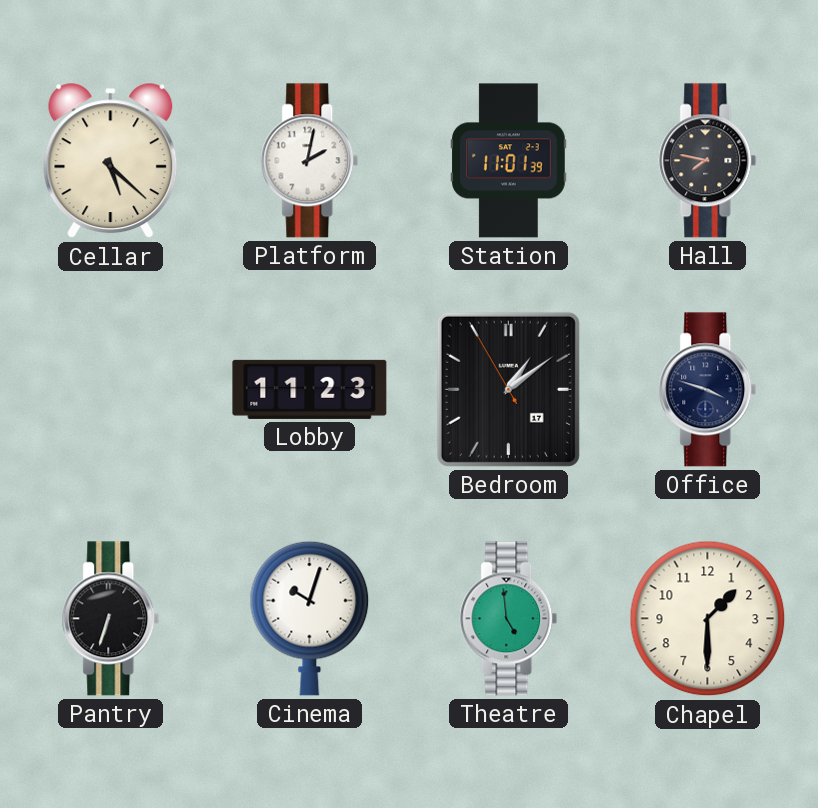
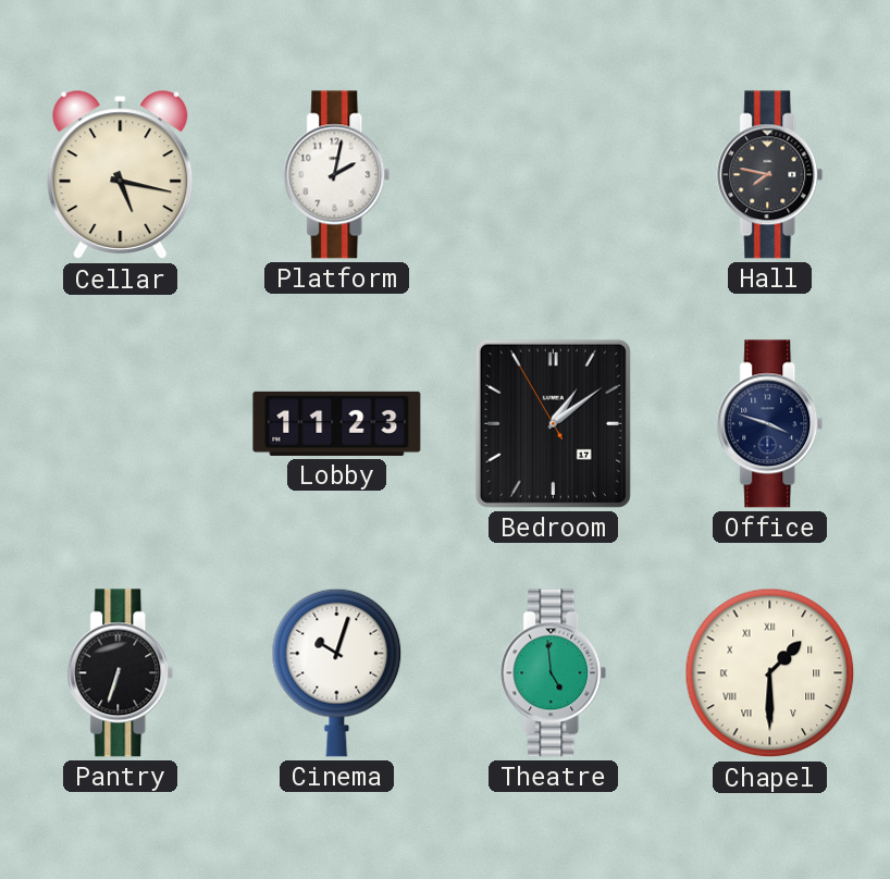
Cellar: 5:22 -> 5:17
Station: 11:01 -> none
Chapel numerals: Arabic -> Roman
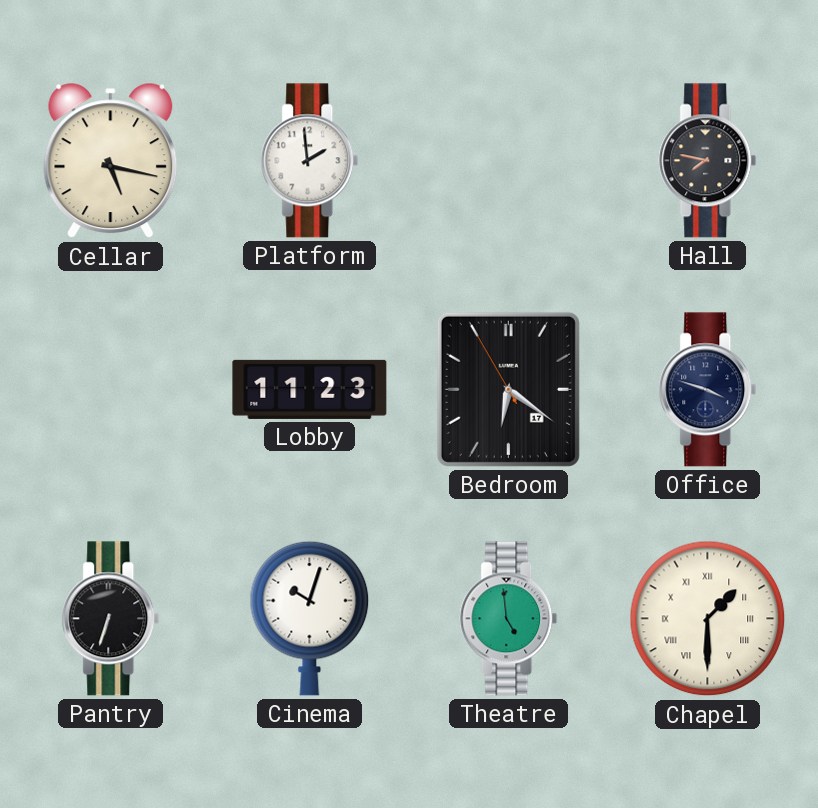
Platform: 2:02 -> 1:59
Bedroom: 1:08 -> 6:20
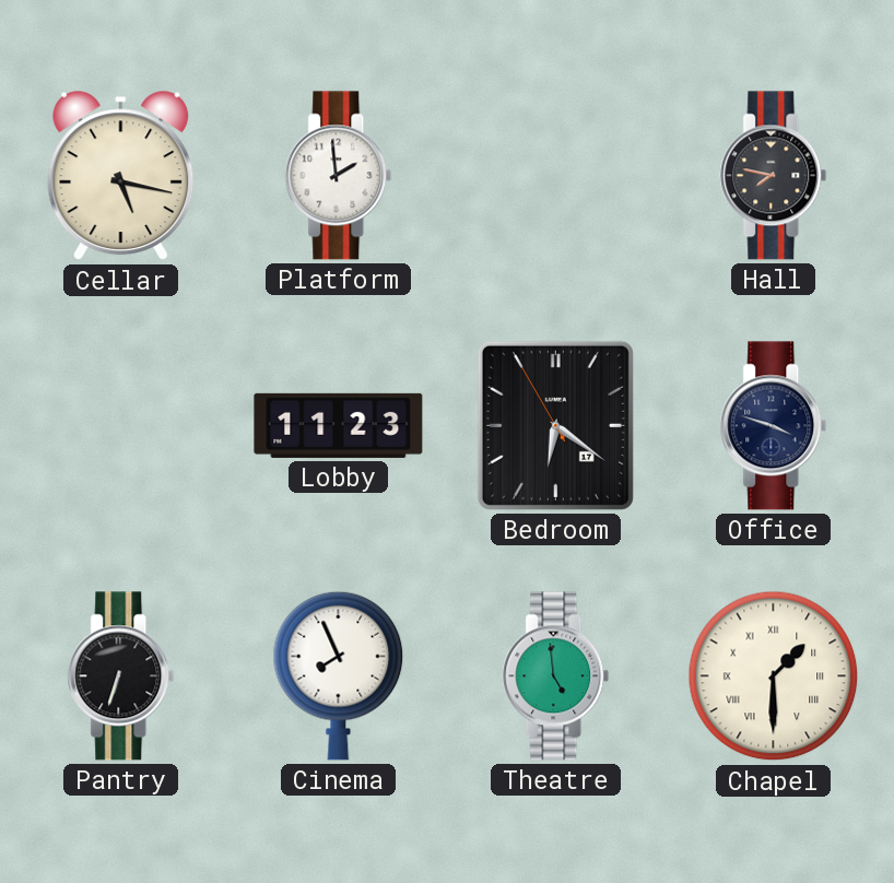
Cinema: 10:03 -> 7:56
